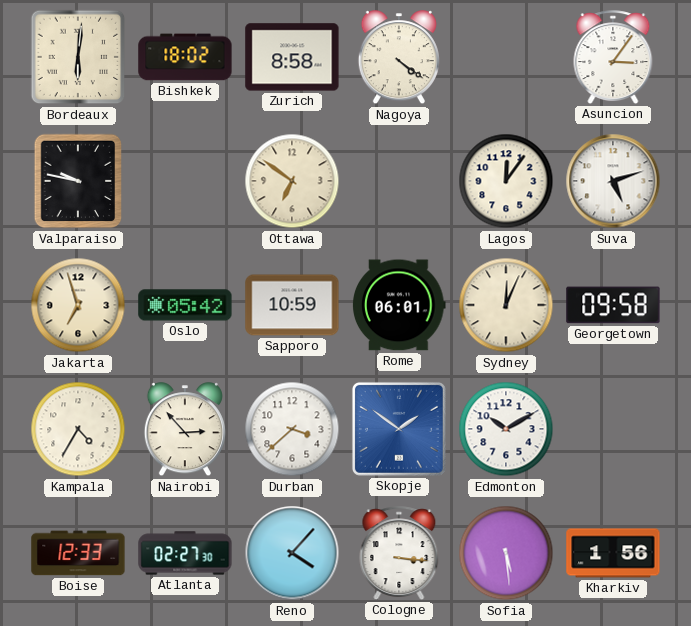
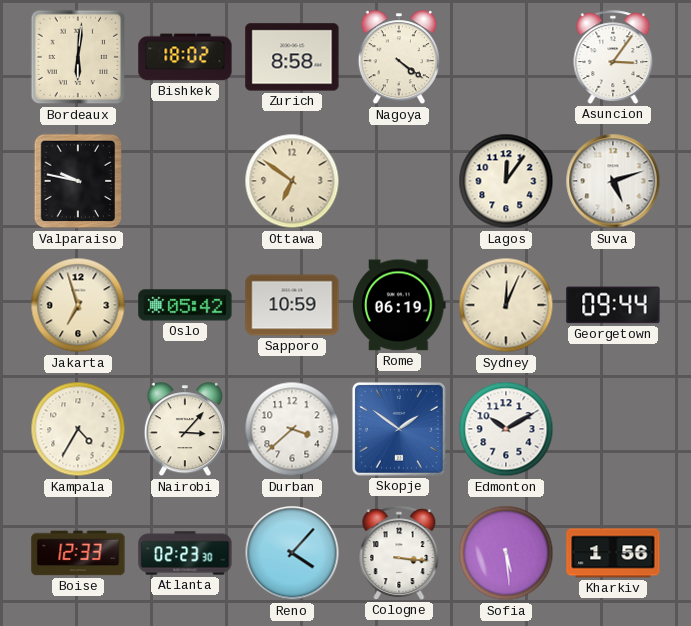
Rome: 06:01 -> 06:19
Georgetown: 09:58 -> 09:44
Nairobi: 2:53 -> 3:07
Atlanta: 02:27 -> 02:23
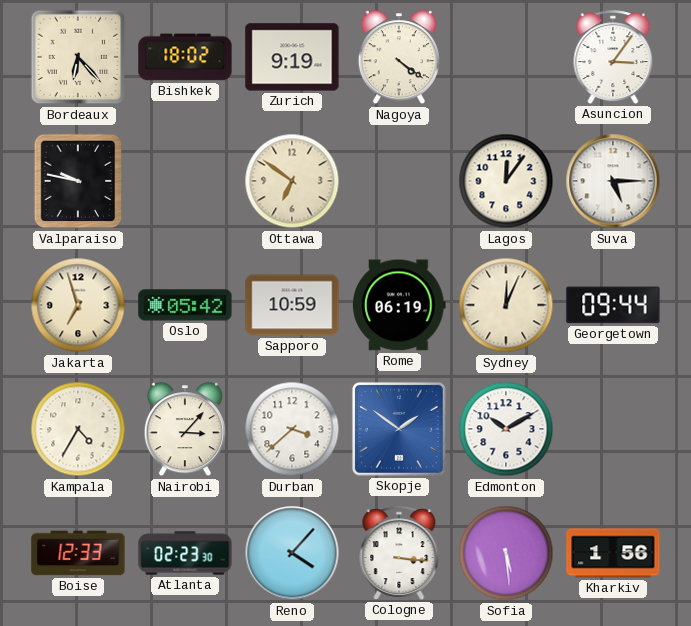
Bordeaux: 6:01 -> 6:23
Zurich: 8:58 -> 9:19
Suva: 5:12 -> 5:15
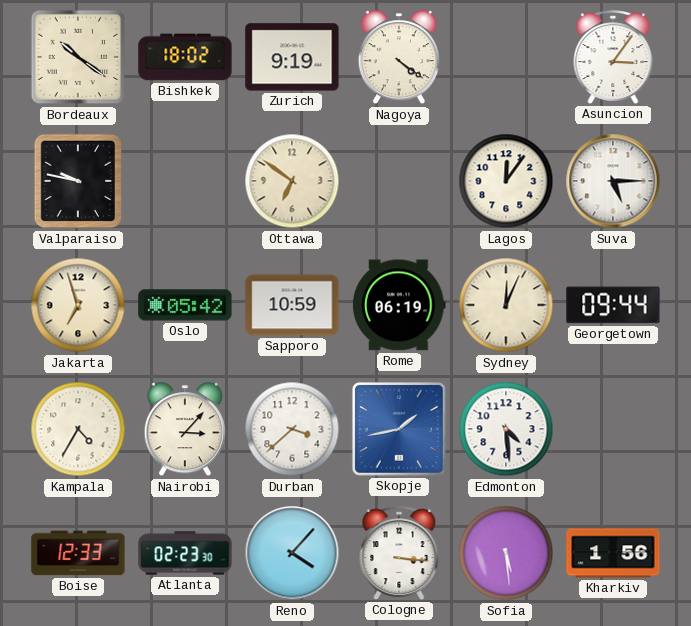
Bordeaux: 6:23 -> 10:21
Skopje: 1:51 -> 1:43
Edmonton: 10:10 -> 4:29
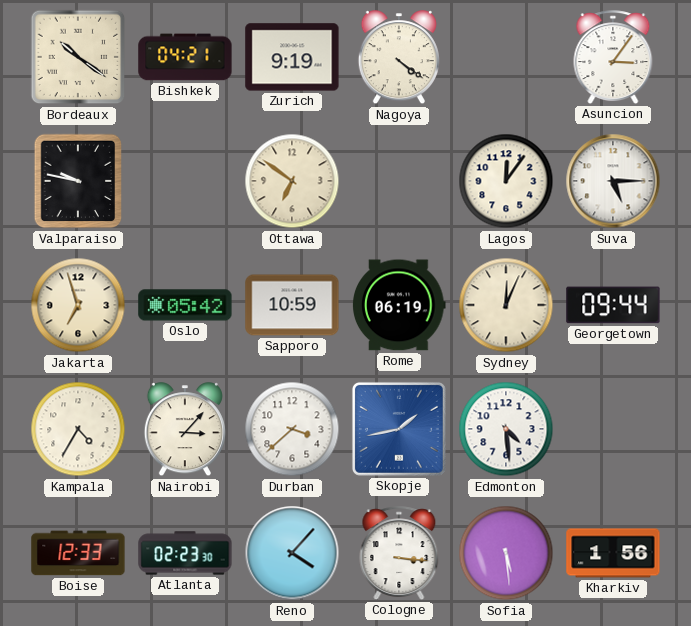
Bishkek: 18:02 -> 04:21
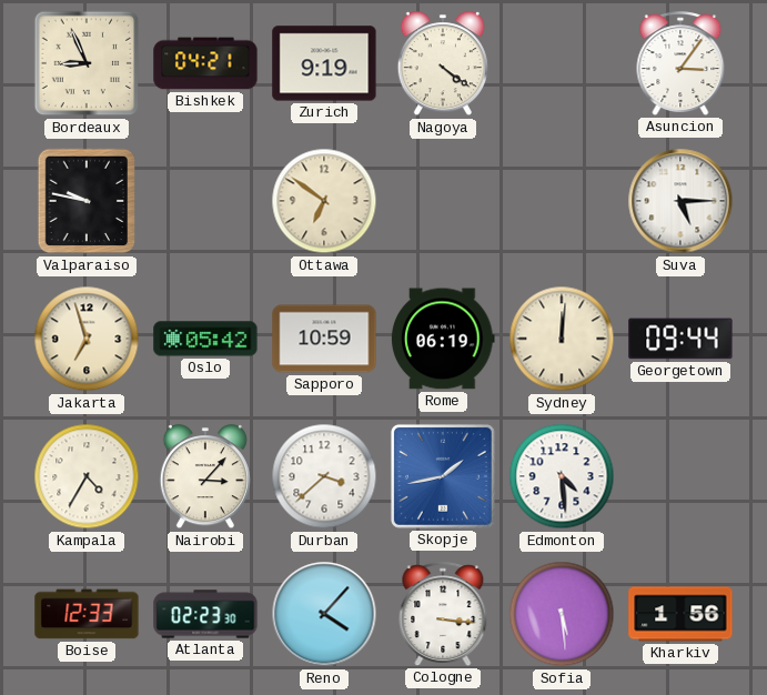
Bordeaux: 10:21 -> 8:56
Lagos: 12:06 -> none
Sydney: 12:04 -> 12:01
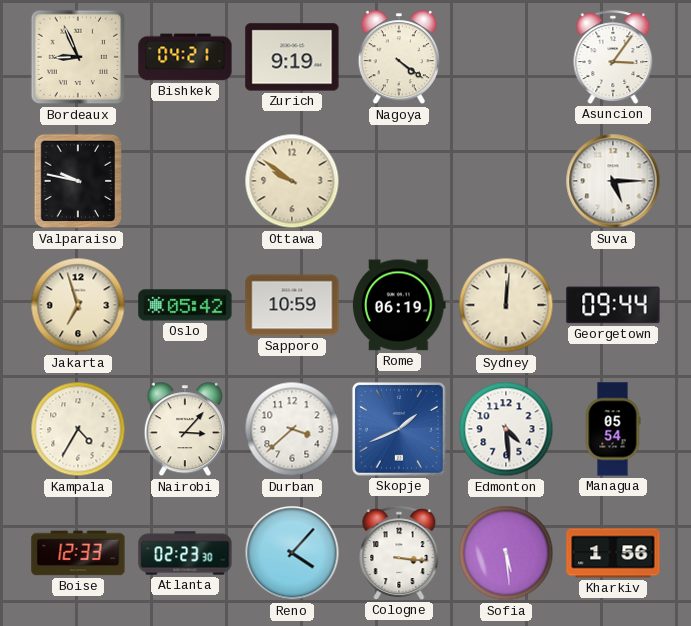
Ottawa: 6:51 -> 9:51
Skopje: 1:43 -> 1:41
Managua: none -> 05:54
